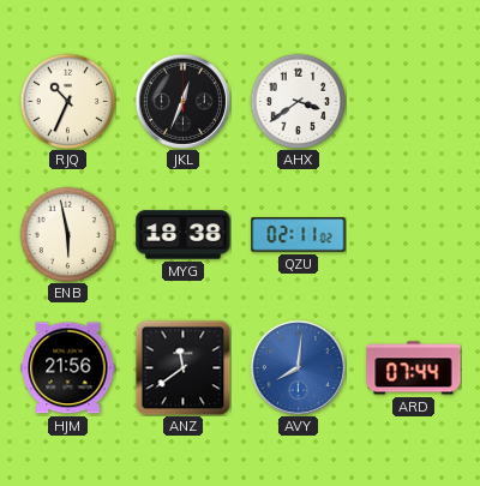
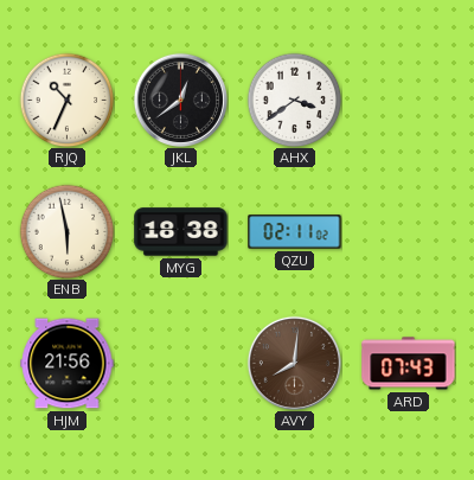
JKL: 12:34 -> 12:39
ANZ: 11:39 -> none
AVY dial: blue -> brown
ARD: 07:44 -> 07:43
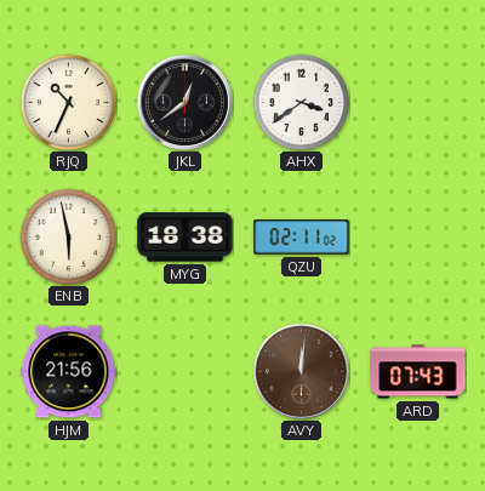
AVY: 8:01 -> 12:01
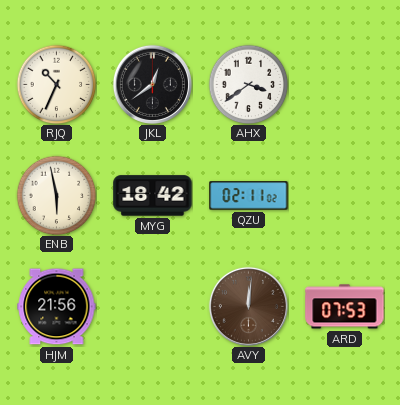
MYG: 18:38 -> 18:42
ARD: 07:43 -> 07:53
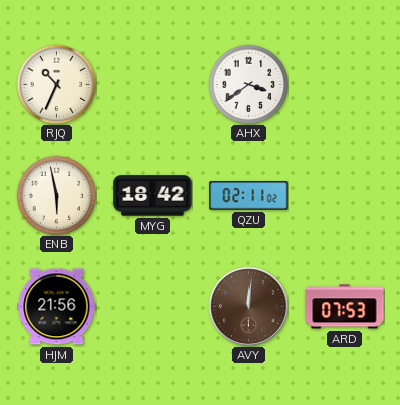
JKL: 12:39 -> none
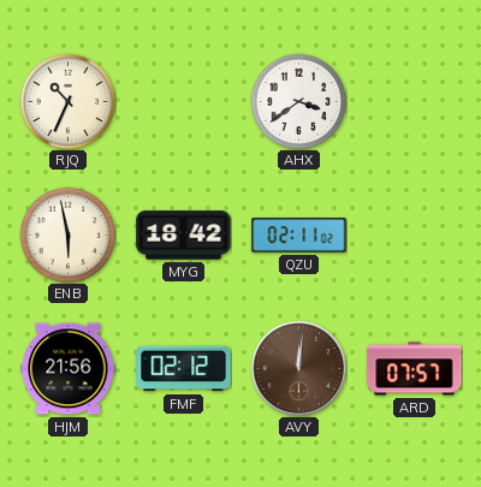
FMF: none -> 02:12
ARD: 07:53 -> 07:57
